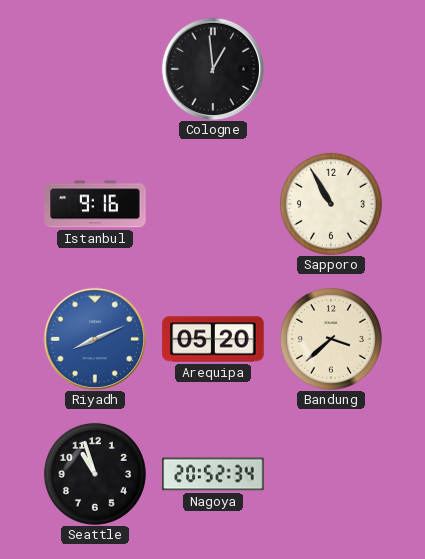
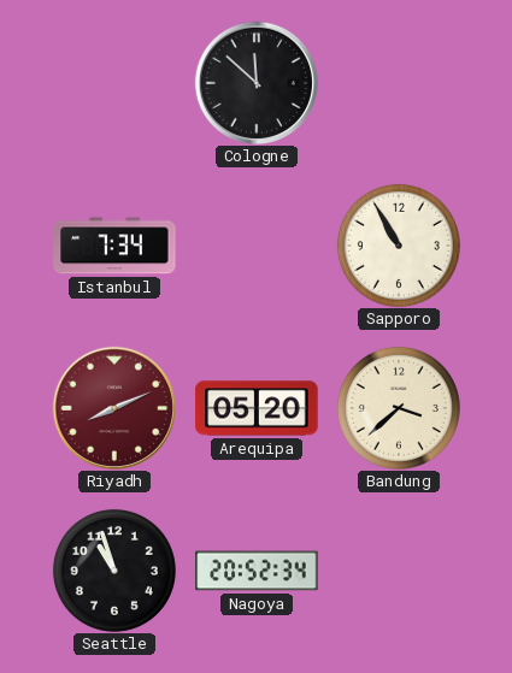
Cologne: 12:59 -> 11:52
Istanbul: 9:16 -> 7:34
Riyadh dial: blue -> burgundy
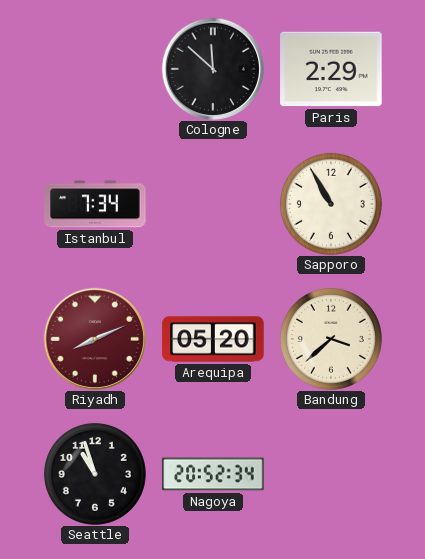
Paris: none -> 2:29
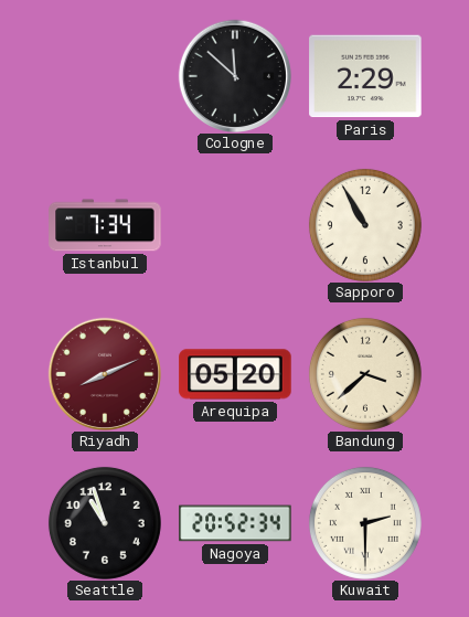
Kuwait: none -> 2:30
